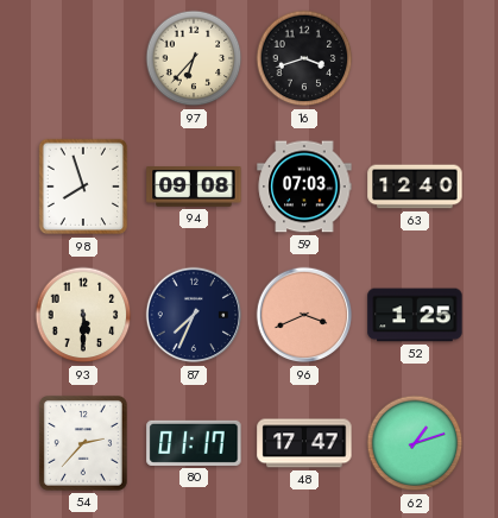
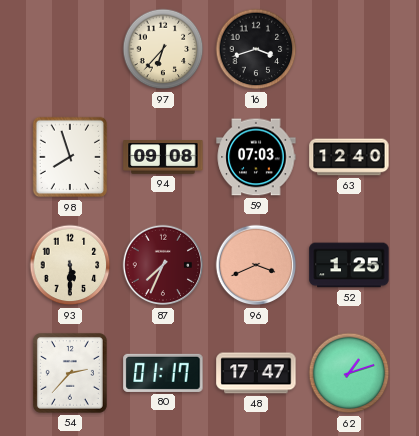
87 dial: navy -> burgundy
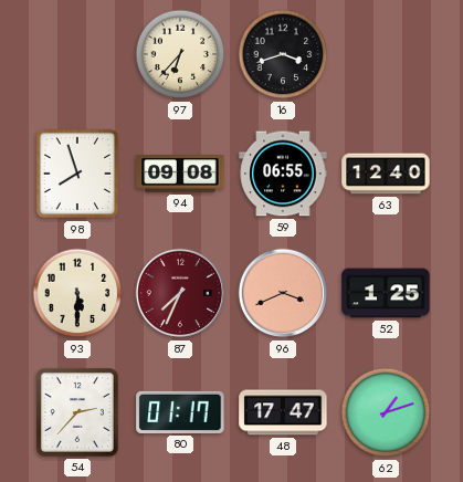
59: 07:03 -> 06:55
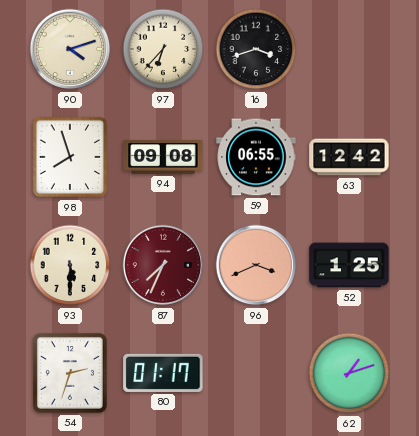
90: none -> 4:12
63: 12:40 -> 12:42
54: 2:37 -> 2:33
48: 17:47 -> none
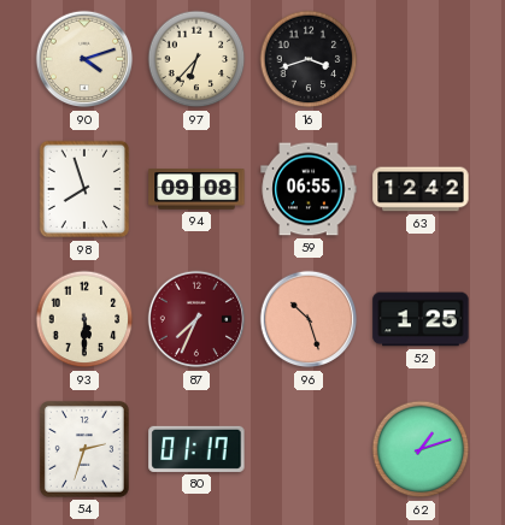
96: 3:41 -> 10:27
